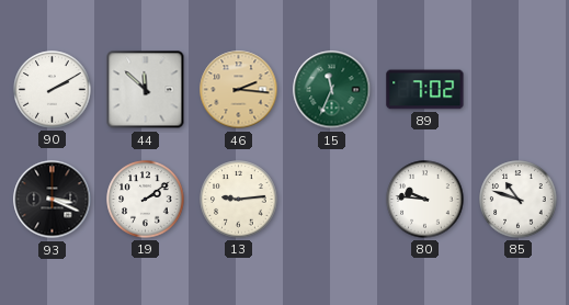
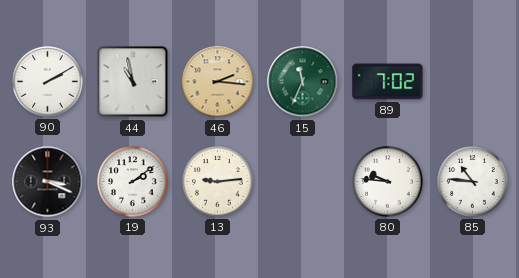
44: 11:52 -> 10:58
85: 10:48 -> 10:46
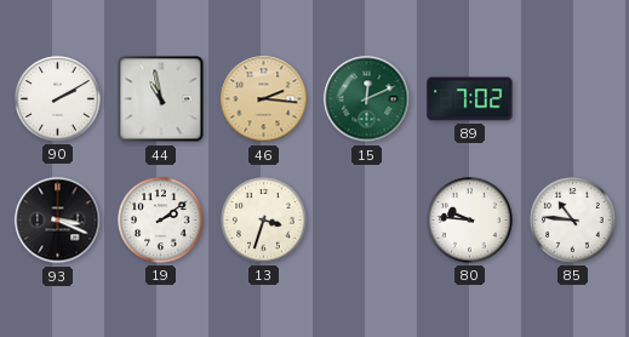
15: 11:34 -> 12:11
13: 9:14 -> 3:33
